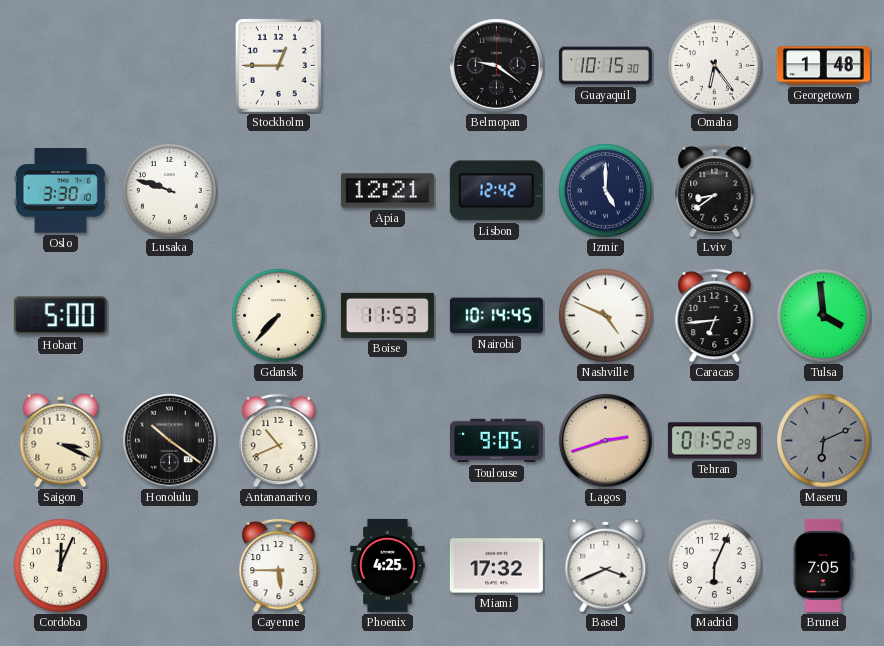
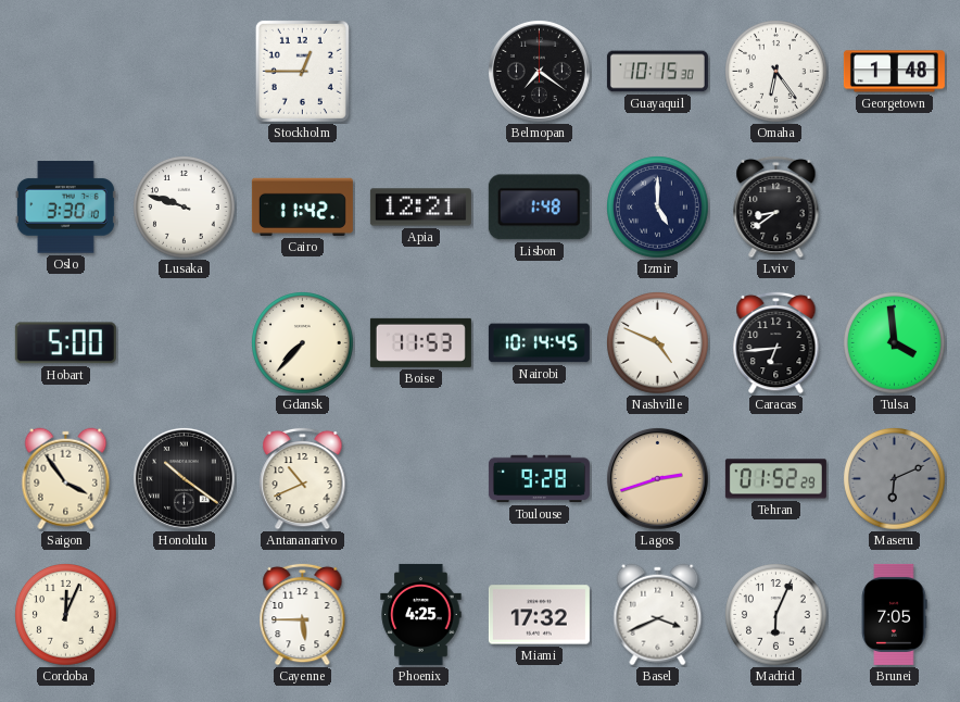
Belmopan: 9:21 -> 7:21
Cairo: none -> 11:42
Lisbon: 12:42 -> 1:48
Saigon: 3:19 -> 3:54
Toulouse: 9:05 -> 9:28
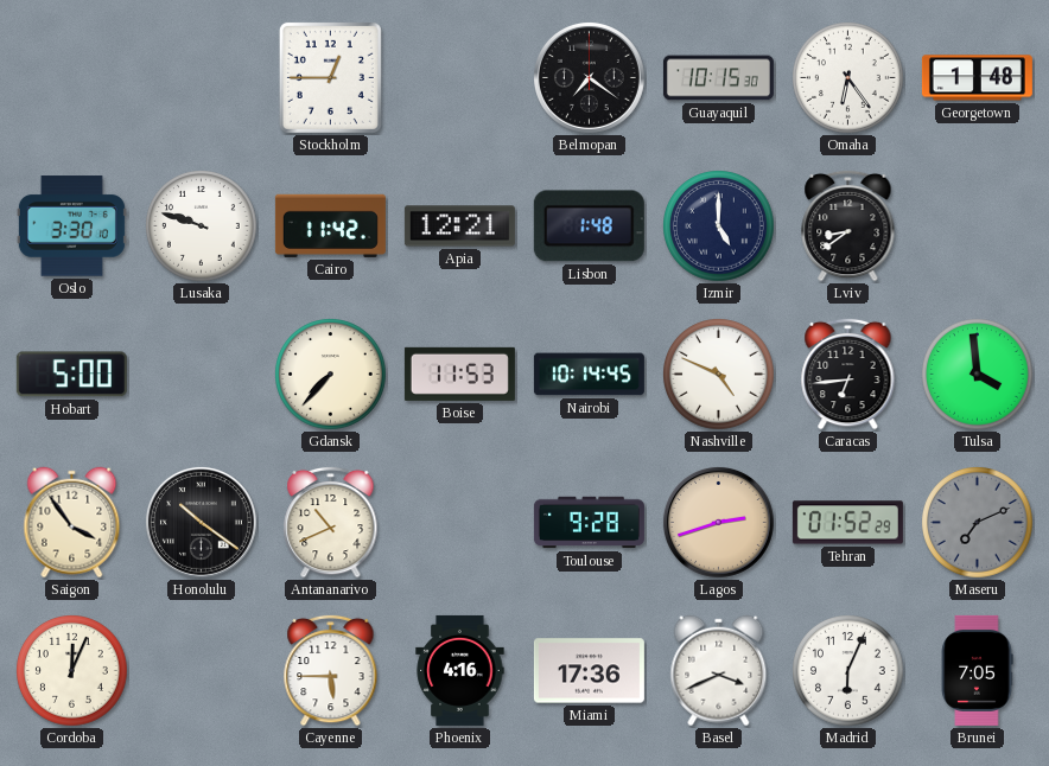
Maseru: 6:11 -> 7:11
Phoenix: 4:25 -> 4:16
Miami: 17:32 -> 17:36
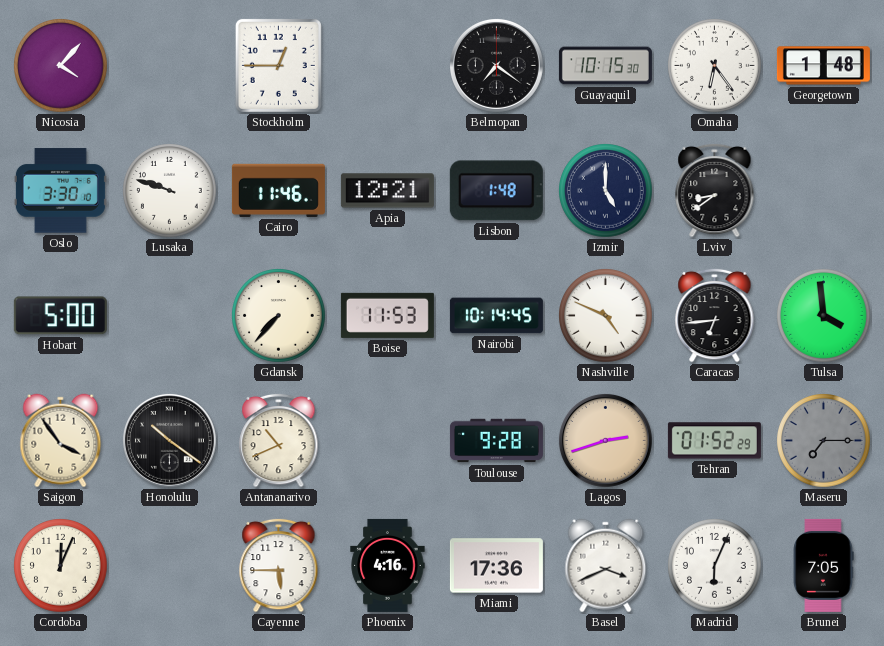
Nicosia: none -> 4:07
Cairo: 11:42 -> 11:46
Maseru: 7:11 -> 7:15
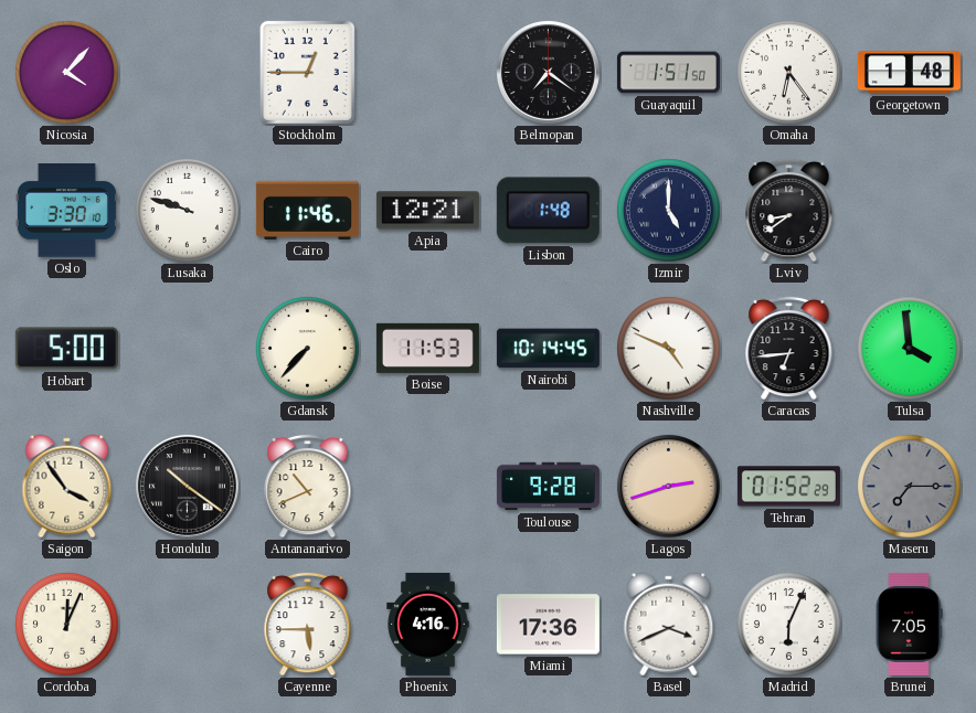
Guayaquil: 10:15 -> 1:51
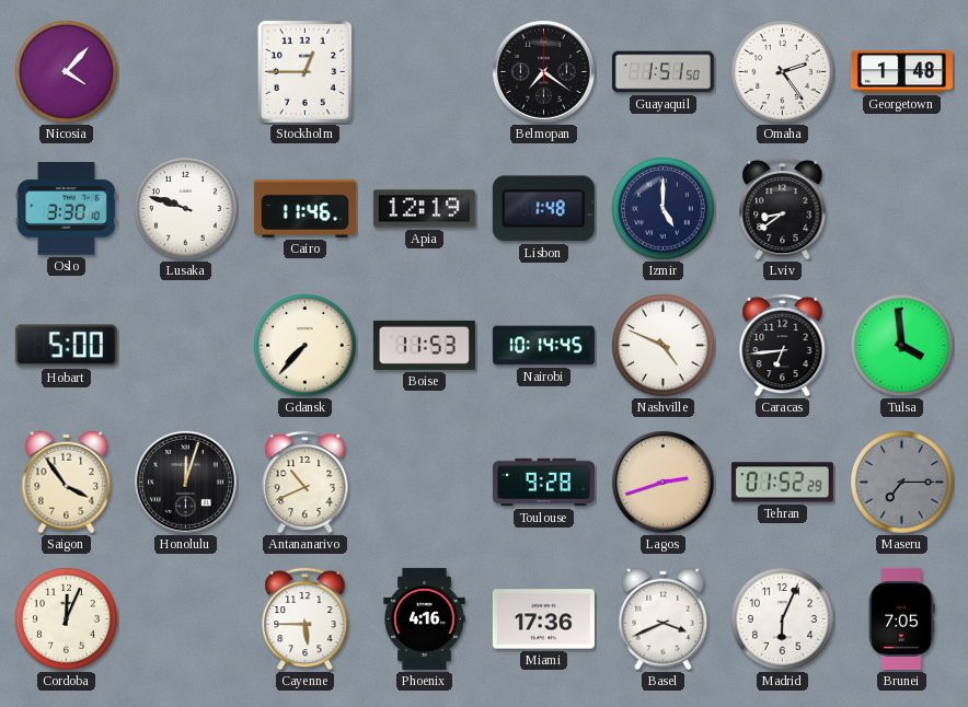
Omaha: 6:24 -> 2:24
Apia: 12:21 -> 12:19
Honolulu: 10:21 -> 12:03
